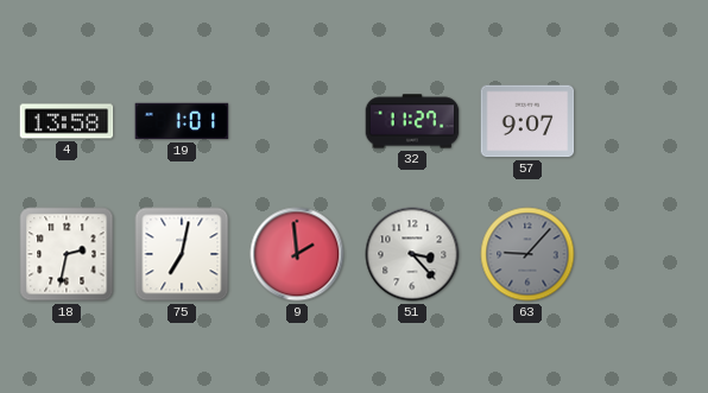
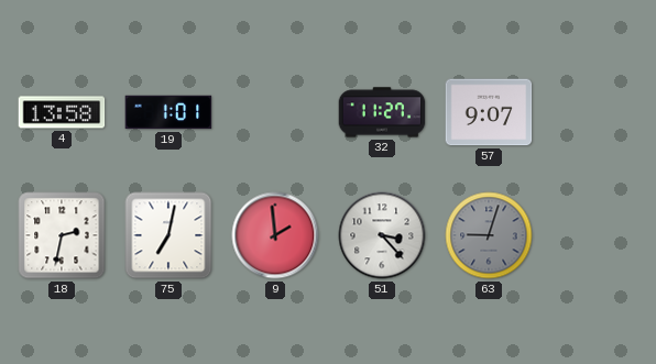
63: 9:07 -> 9:03
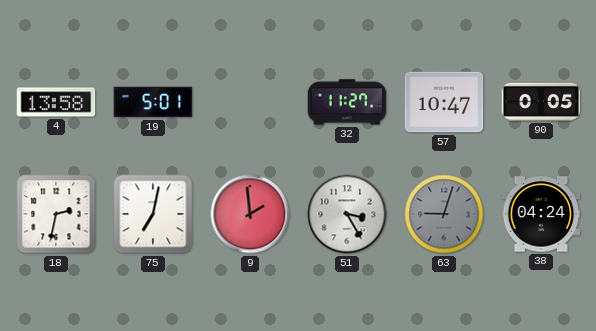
19: 1:01 -> 5:01
57: 9:07 -> 10:47
90: none -> 0:05
51: 3:23 -> 3:25
38: none -> 04:24
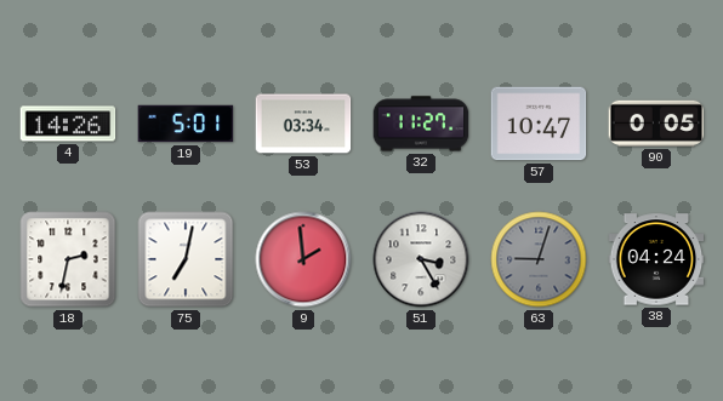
4: 13:58 -> 14:26
53: none -> 03:34
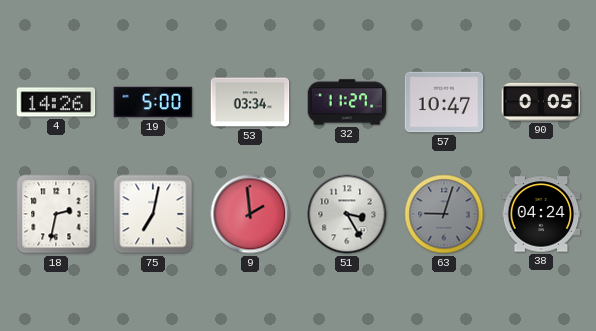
19: 5:01 -> 5:00
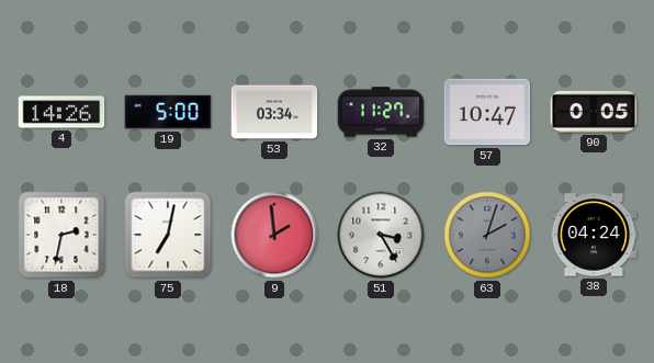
63: 9:03 -> 2:03
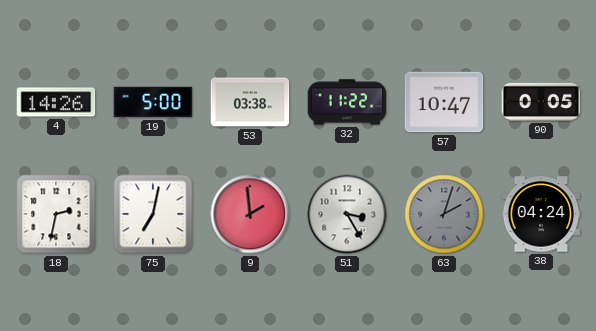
53: 03:34 -> 03:38
32: 11:27 -> 11:22
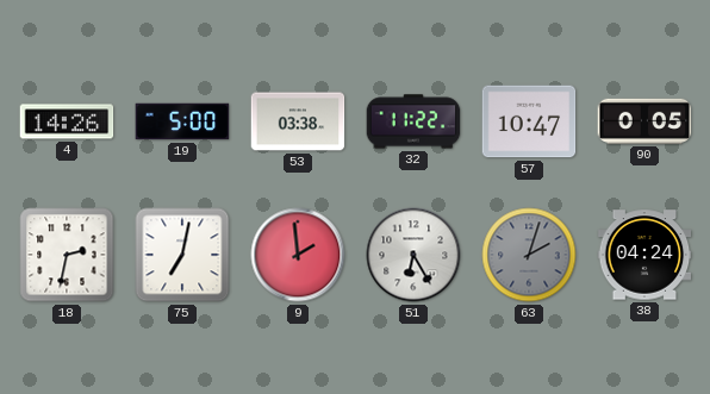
51: 3:25 -> 6:25
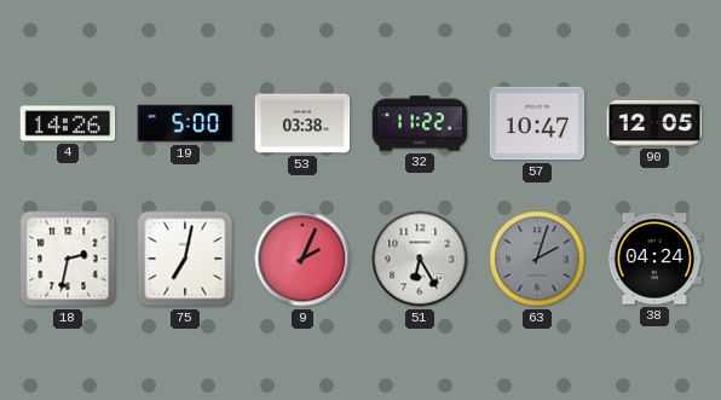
90: 0:05 -> 12:05
9: 1:59 -> 2:04
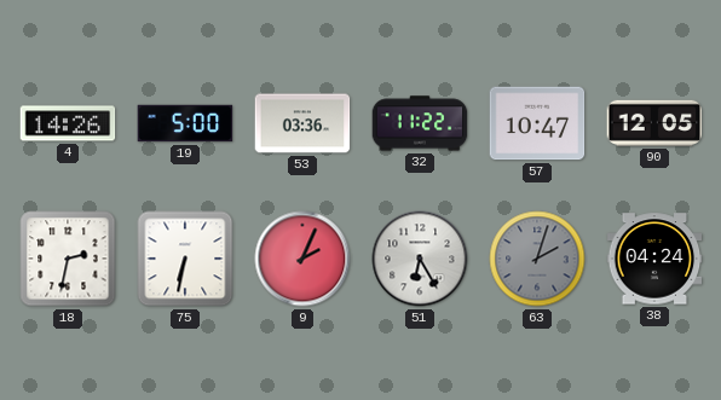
53: 03:38 -> 03:36
75: 7:02 -> 6:32
